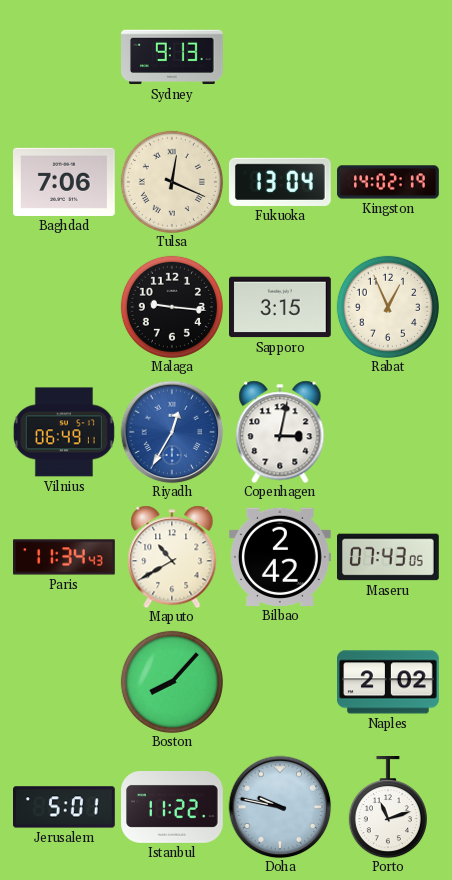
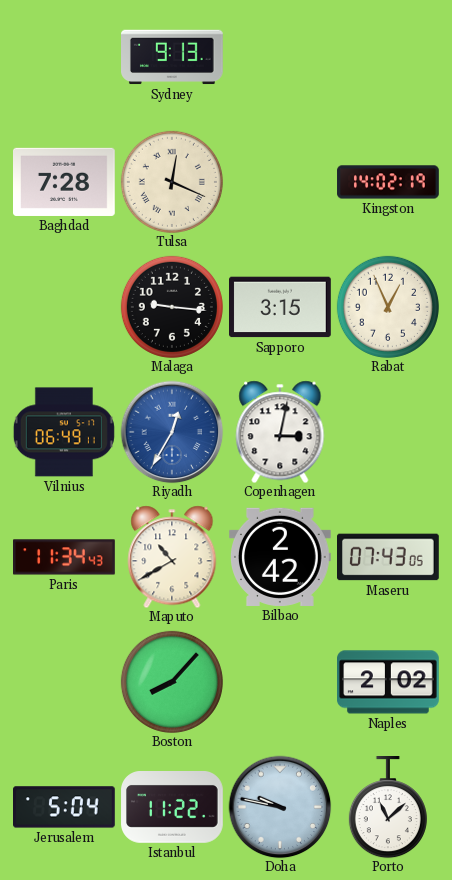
Baghdad: 7:06 -> 7:28
Fukuoka: 13:04 -> none
Jerusalem: 5:01 -> 5:04
Porto: 11:12 -> 11:08
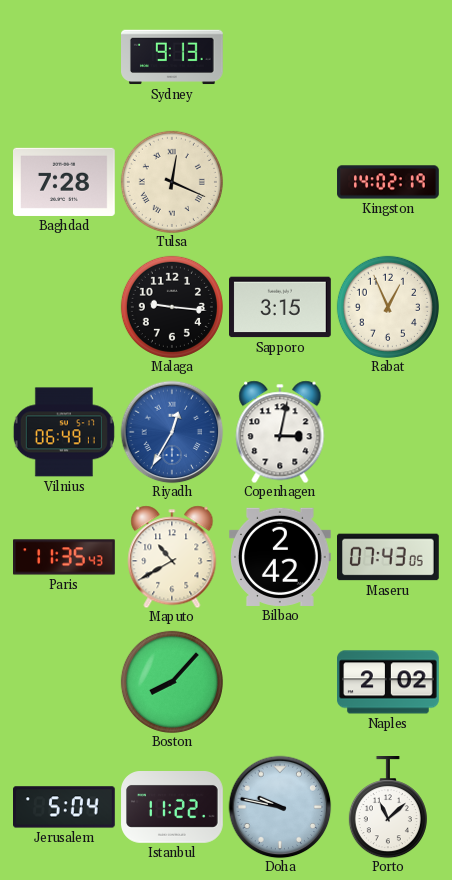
Paris: 11:34 -> 11:35
